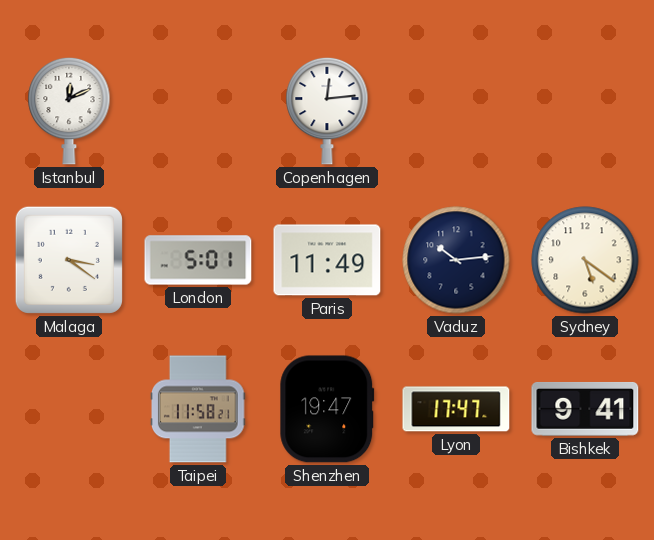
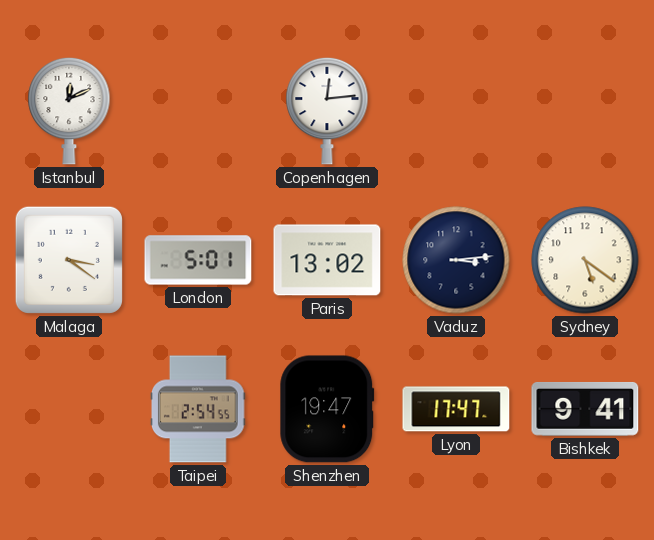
Paris: 11:49 -> 13:02
Vaduz: 10:14 -> 3:14
Taipei: 11:58 -> 2:54
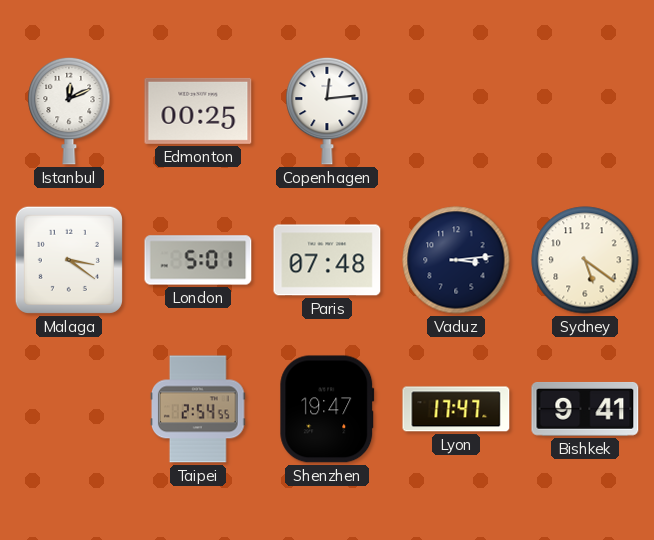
Edmonton: none -> 00:25
Paris: 13:02 -> 07:48
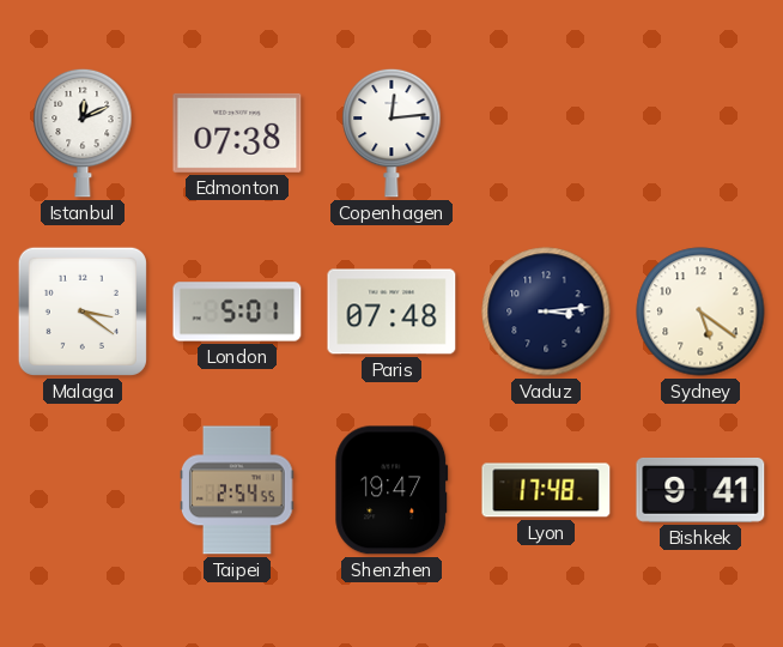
Edmonton: 00:25 -> 07:38
Lyon: 17:47 -> 17:48
